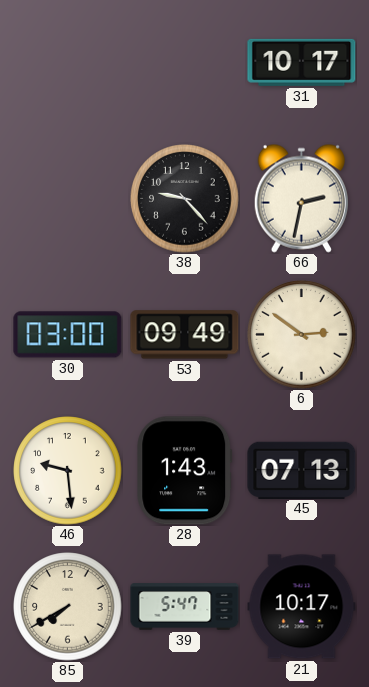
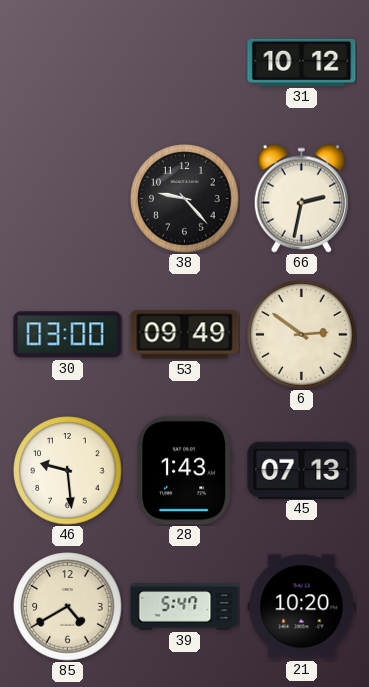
31: 10:17 -> 10:12
85: 7:40 -> 4:40
21: 10:17 -> 10:20
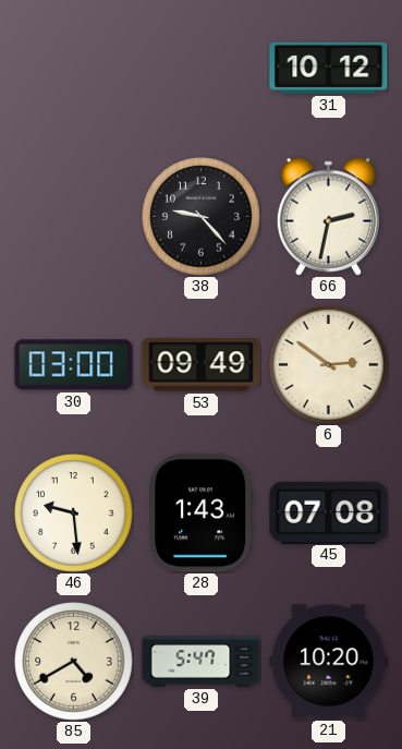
45: 07:13 -> 07:08
